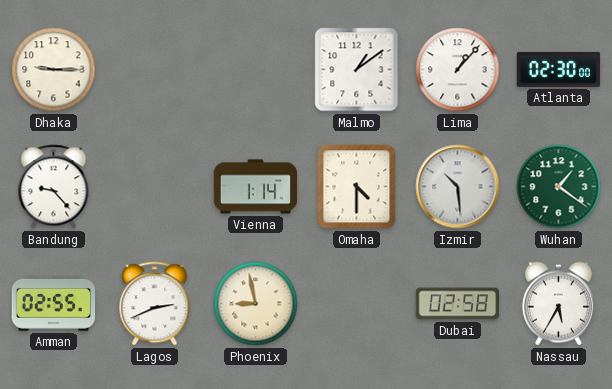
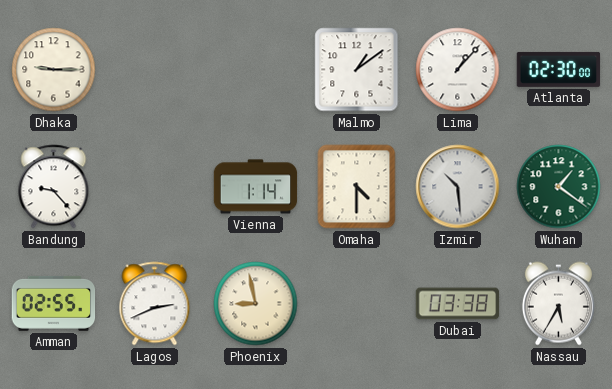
Dubai: 02:58 -> 03:38
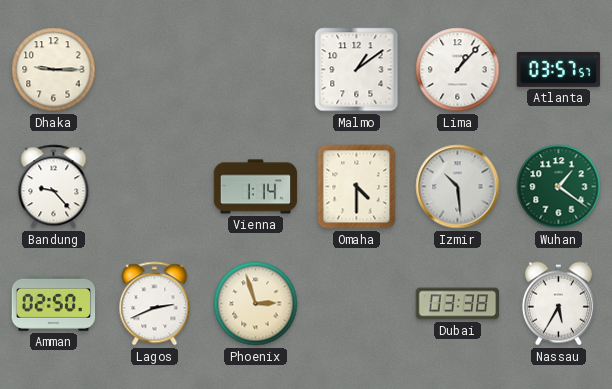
Atlanta: 02:30 -> 03:57
Amman: 02:55 -> 02:50
Phoenix: 8:58 -> 2:57
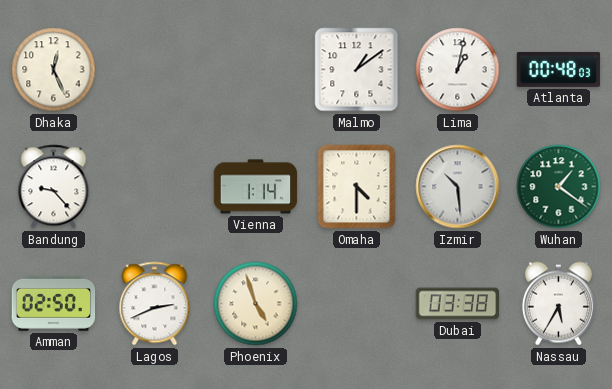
Dhaka: 9:15 -> 12:26
Lima: 1:07 -> 1:02
Atlanta: 03:57 -> 00:48
Phoenix: 2:57 -> 4:57
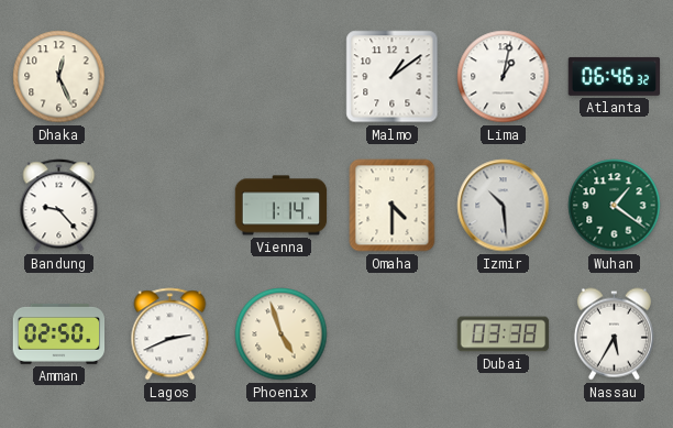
Atlanta: 00:48 -> 06:46
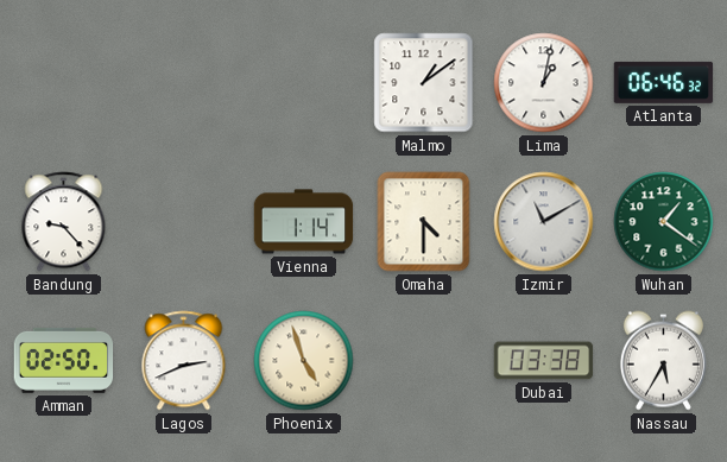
Dhaka: 12:26 -> none
Izmir: 10:29 -> 11:10
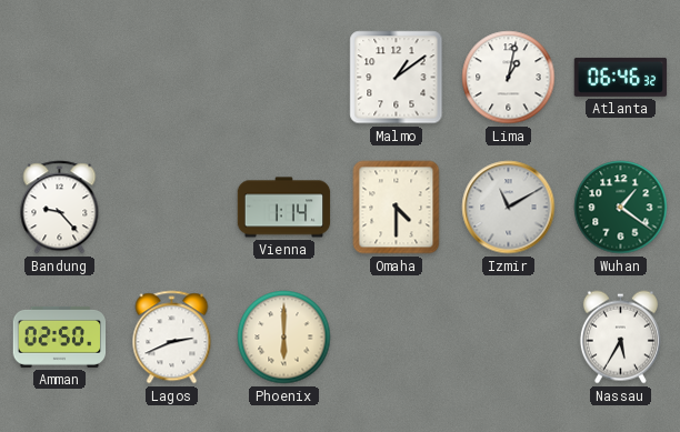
Phoenix: 4:57 -> 6:00
Dubai: 03:38 -> none
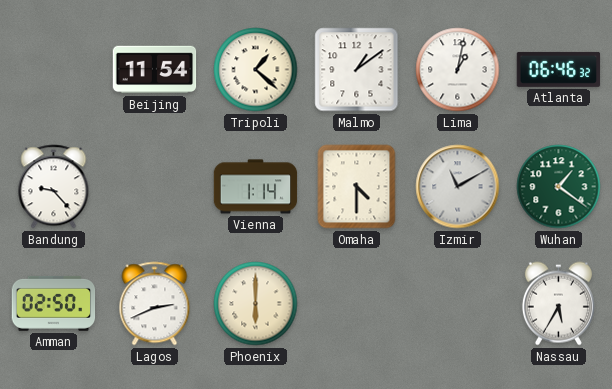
Beijing: none -> 11:54
Tripoli: none -> 1:22
